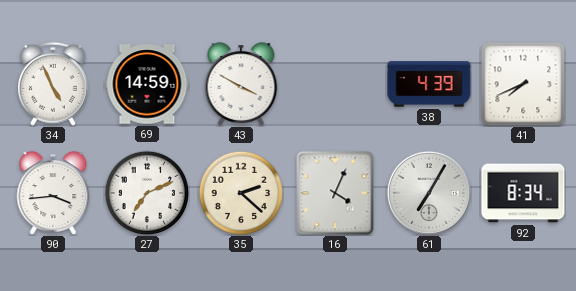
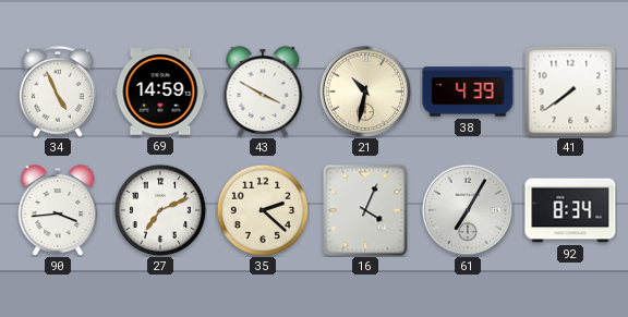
21: none -> 10:32
41: 7:41 -> 7:39
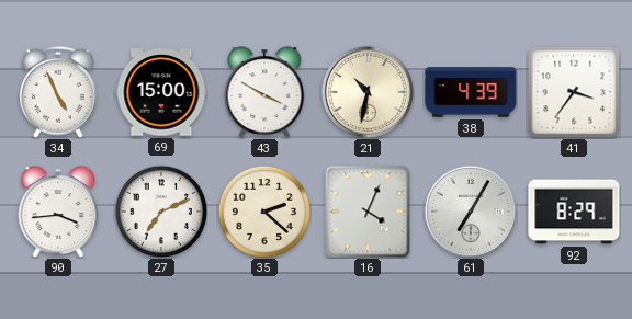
69: 14:59 -> 15:00
41: 7:39 -> 3:36
92: 8:34 -> 8:29
